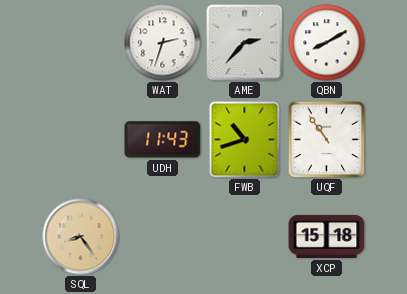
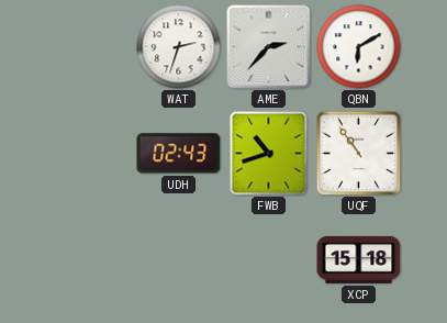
QBN: 8:10 -> 6:10
UDH: 11:43 -> 02:43
SQL: 8:24 -> none
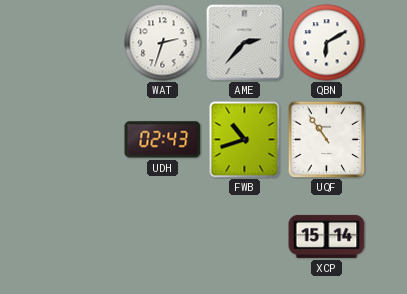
XCP: 15:18 -> 15:14
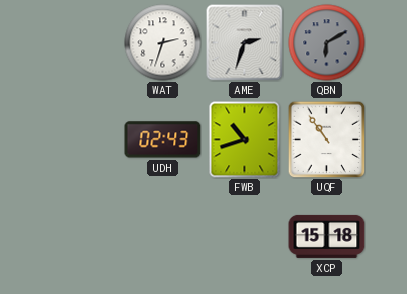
AME: 2:37 -> 2:33
QBN dial: white -> grey
XCP: 15:14 -> 15:18
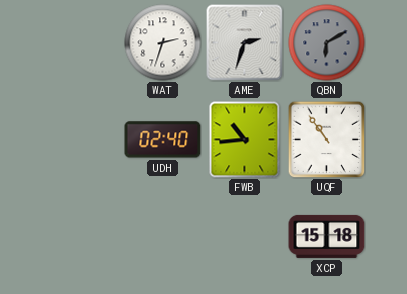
UDH: 02:43 -> 02:40
FWB: 10:42 -> 10:44
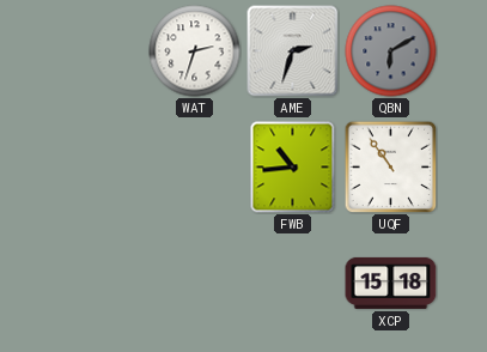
UDH: 02:40 -> none
